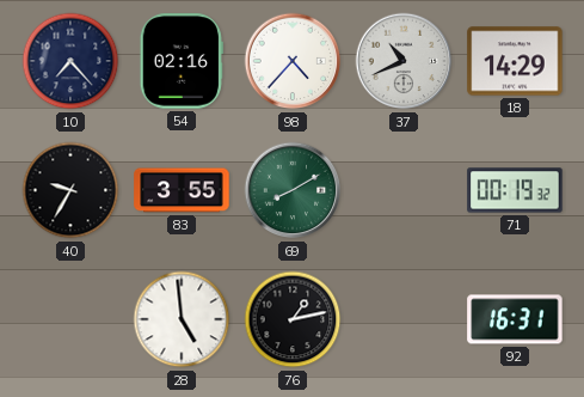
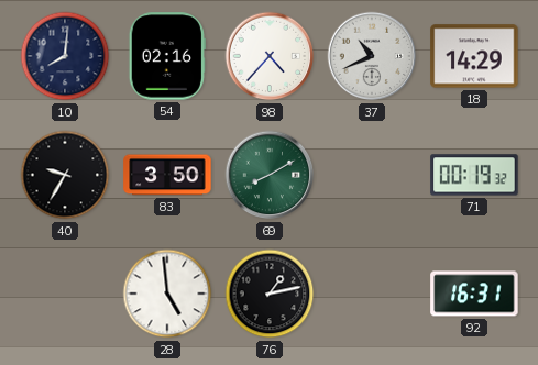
10: 7:23 -> 8:01
83: 3:55 -> 3:50
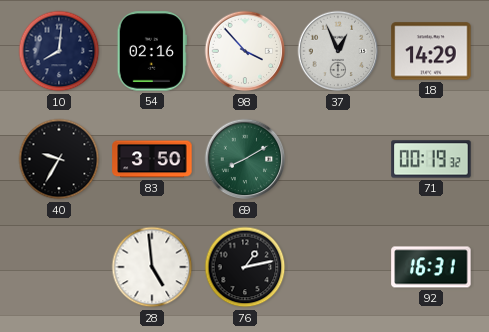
98: 4:37 -> 3:53
37: 10:41 -> 12:56
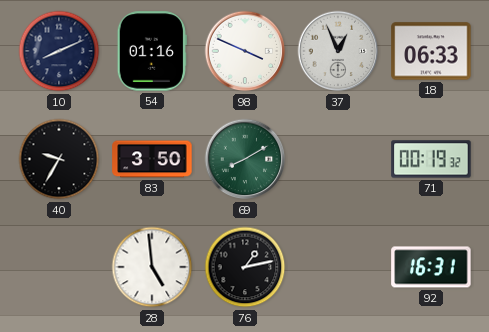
10: 8:01 -> 8:11
54: 02:16 -> 01:16
98: 3:53 -> 3:49
18: 14:29 -> 06:33
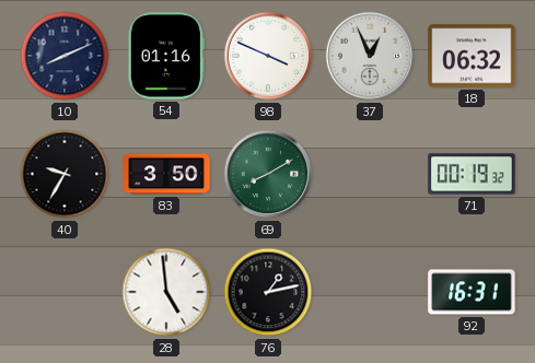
18: 06:33 -> 06:32
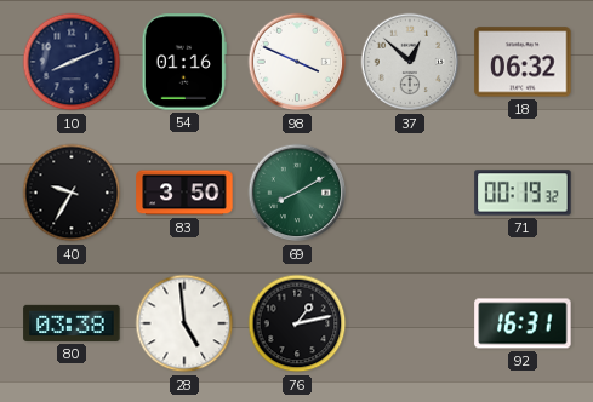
37: 12:56 -> 12:52
80: none -> 03:38
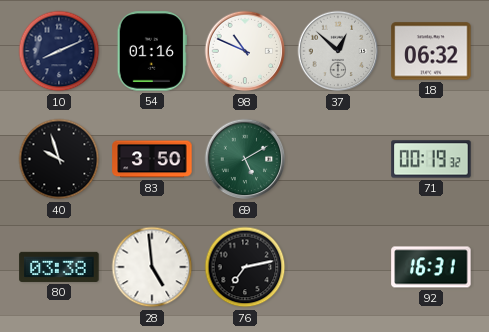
98: 3:49 -> 10:49
40: 9:35 -> 9:57
69: 8:10 -> 5:10
76: 1:13 -> 7:13
